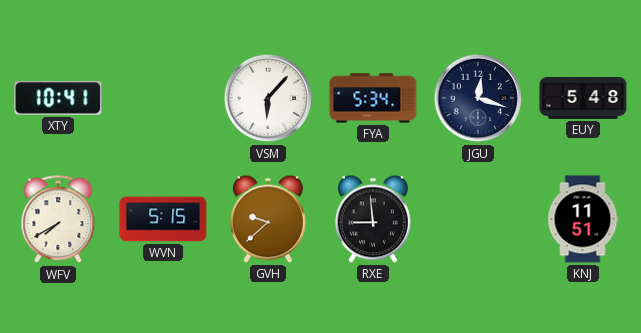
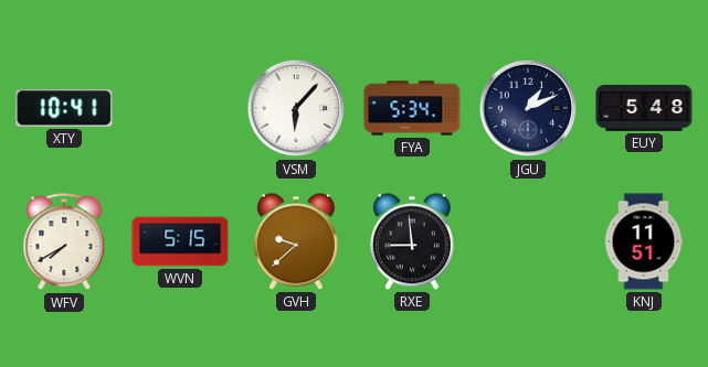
JGU: 12:18 -> 1:11
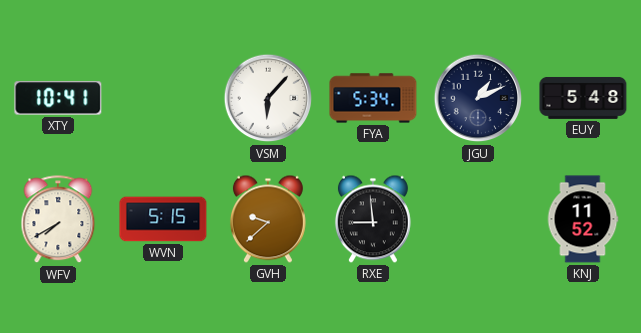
KNJ: 11:51 -> 11:52
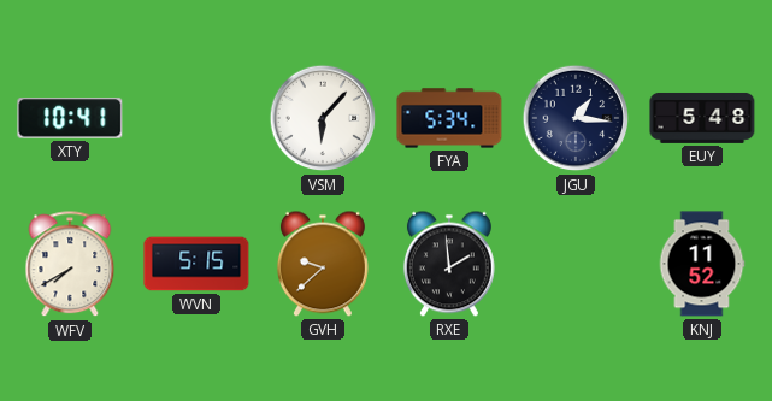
JGU: 1:11 -> 1:16
RXE: 8:59 -> 1:59
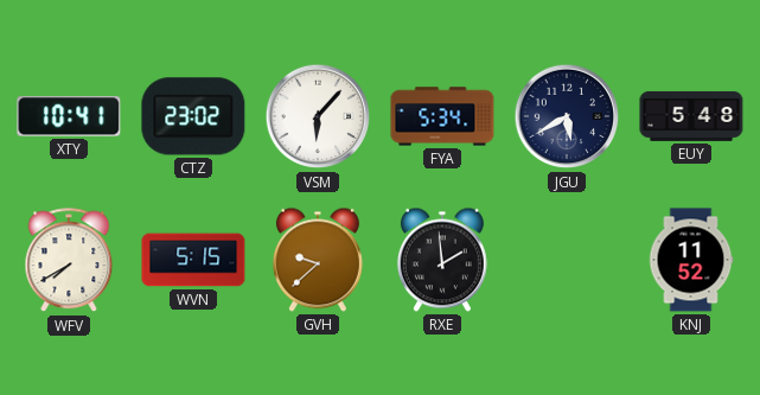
CTZ: none -> 23:02
JGU: 1:16 -> 5:40
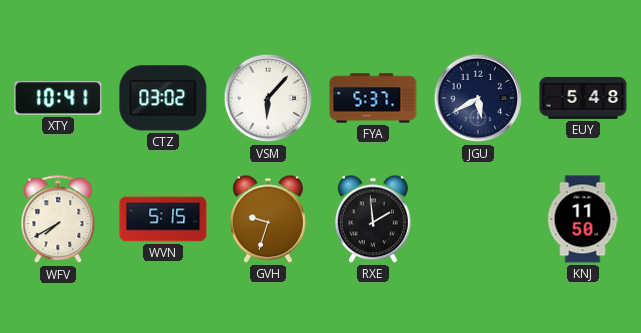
CTZ: 23:02 -> 03:02
FYA: 5:34 -> 5:37
GVH: 9:38 -> 9:33
KNJ: 11:52 -> 11:50
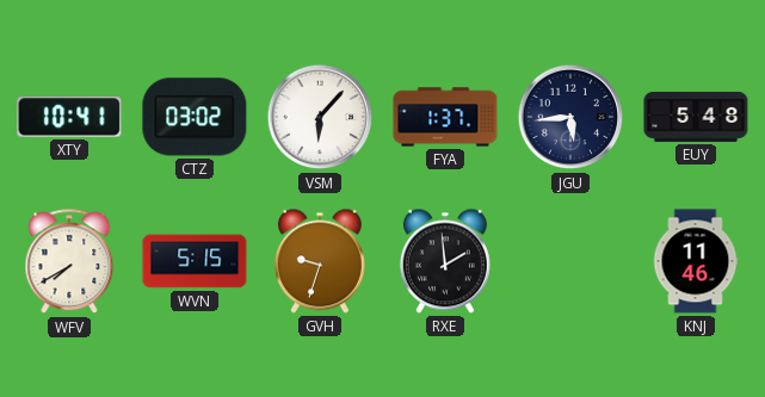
FYA: 5:37 -> 1:37
JGU: 5:40 -> 5:44
KNJ: 11:50 -> 11:46
